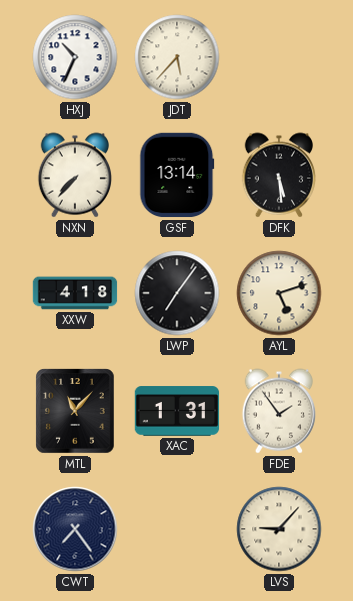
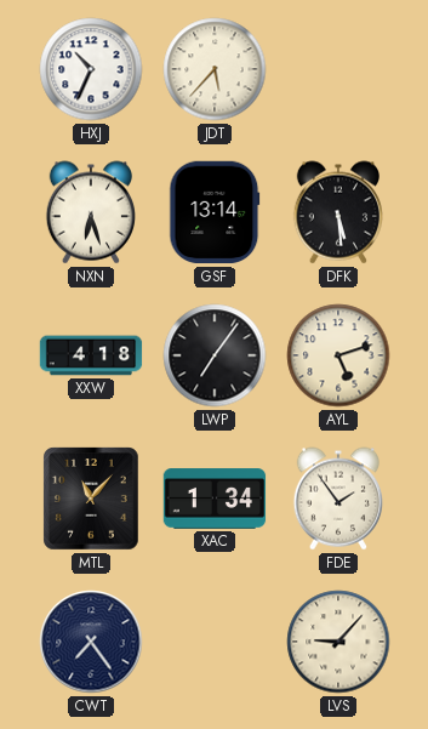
NXN: 7:37 -> 6:27
XAC: 1:31 -> 1:34
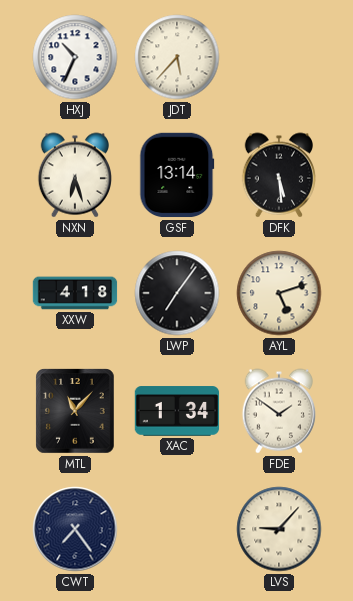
FDE: 1:54 -> 1:51
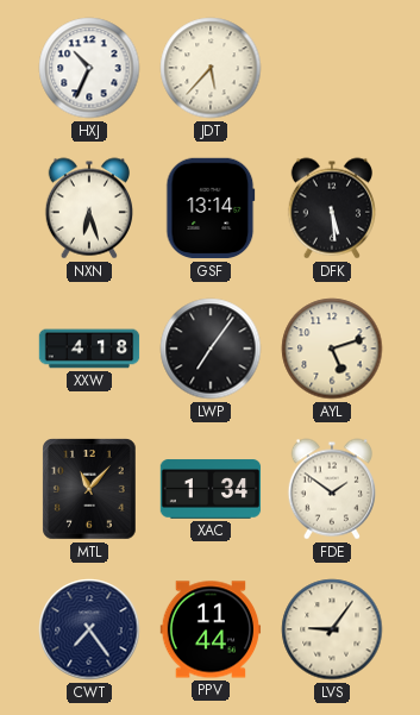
PPV: none -> 11:44
LVS: 9:07 -> 9:06
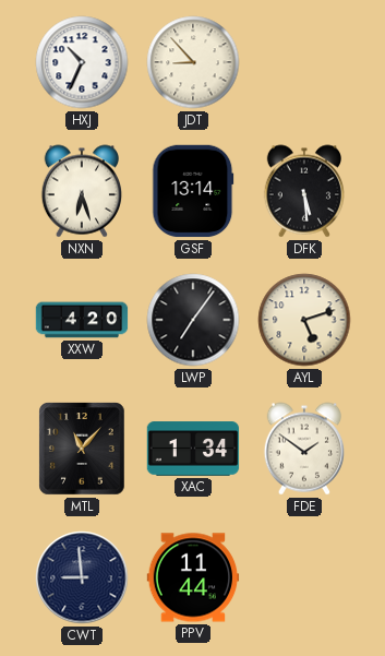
JDT: 5:37 -> 8:53
XXW: 4:18 -> 4:20
CWT: 7:24 -> 8:59
LVS: 9:06 -> none
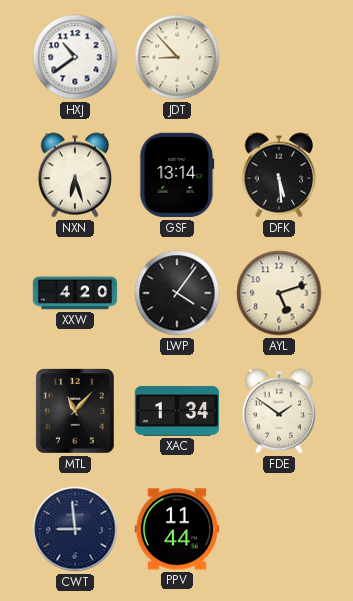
HXJ: 10:34 -> 10:39
LWP: 7:06 -> 4:06
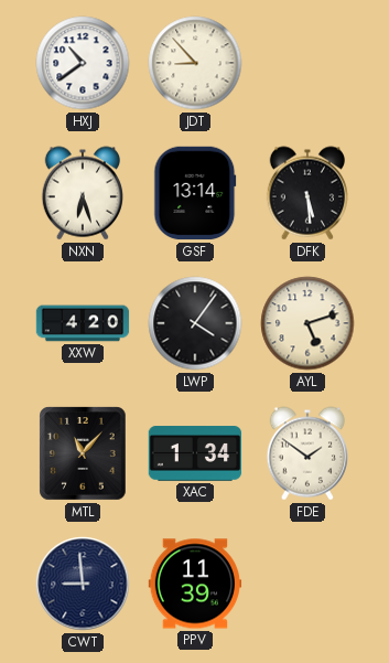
PPV: 11:44 -> 11:39
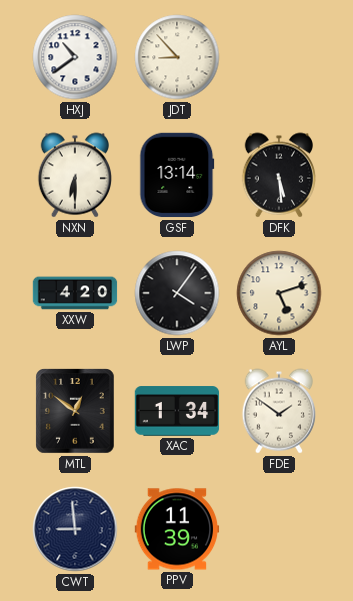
NXN: 6:27 -> 6:30
MTL: 11:07 -> 12:51
